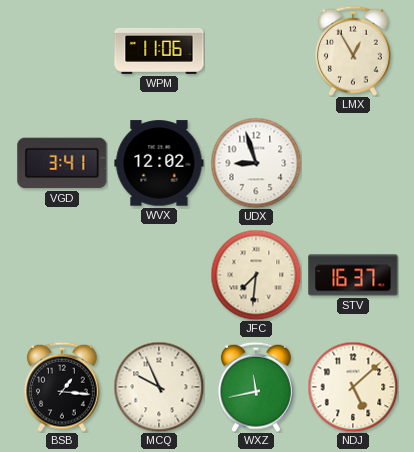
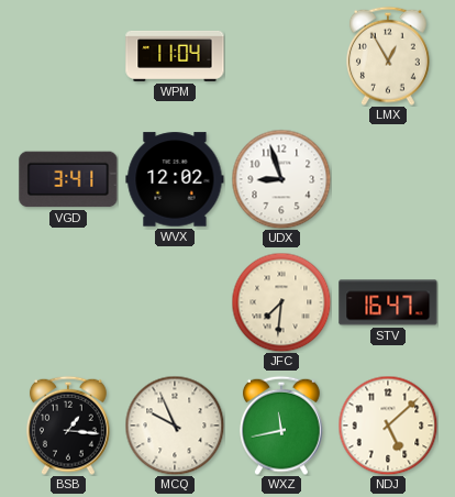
WPM: 11:06 -> 11:04
STV: 16:37 -> 16:47
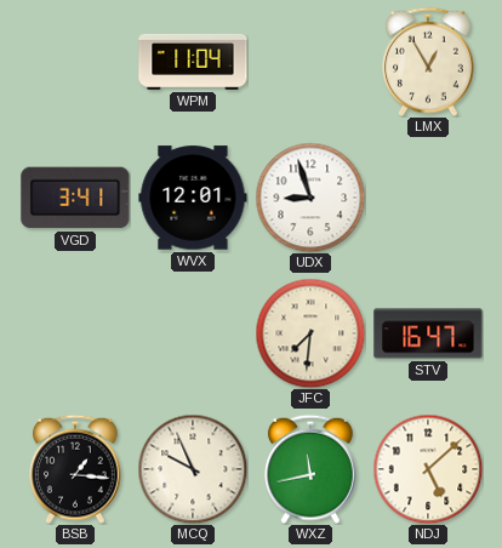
WVX: 12:02 -> 12:01
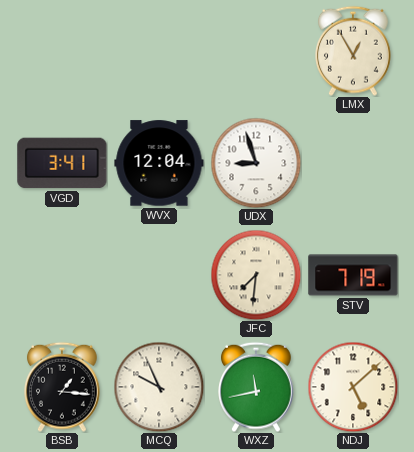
WPM: 11:04 -> none
WVX: 12:01 -> 12:04
STV: 16:47 -> 7:19
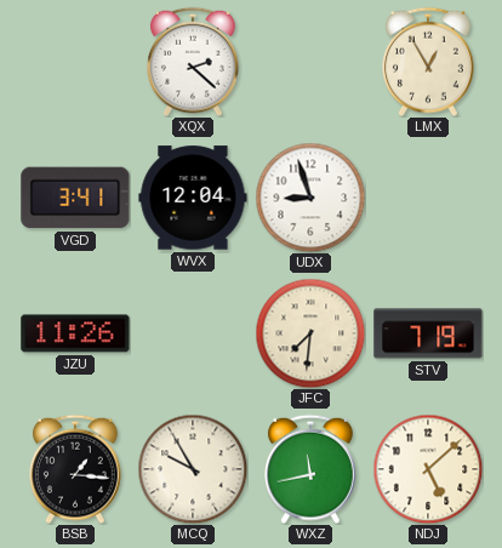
XQX: none -> 2:22
JZU: none -> 11:26
MCQ: 9:56 -> 9:55
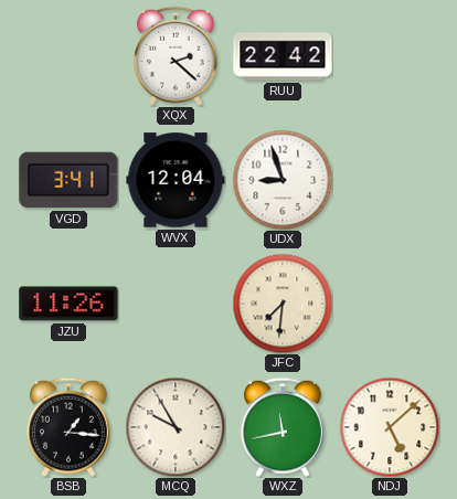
RUU: none -> 22:42
LMX: 12:55 -> none
STV: 7:19 -> none
